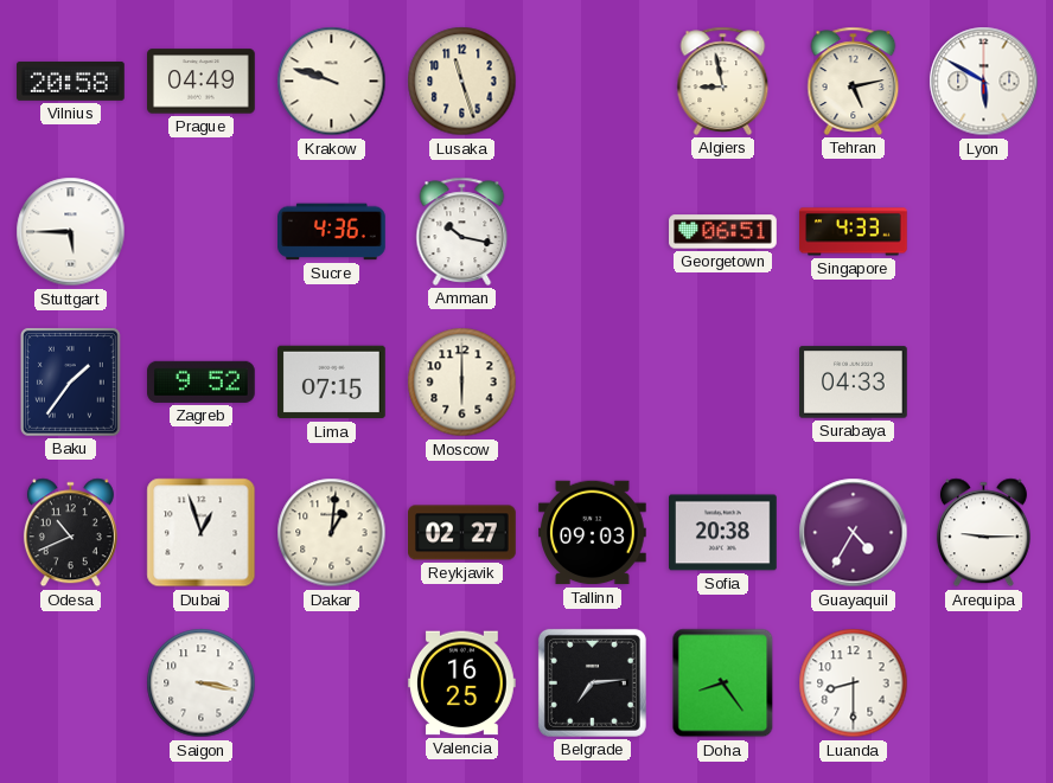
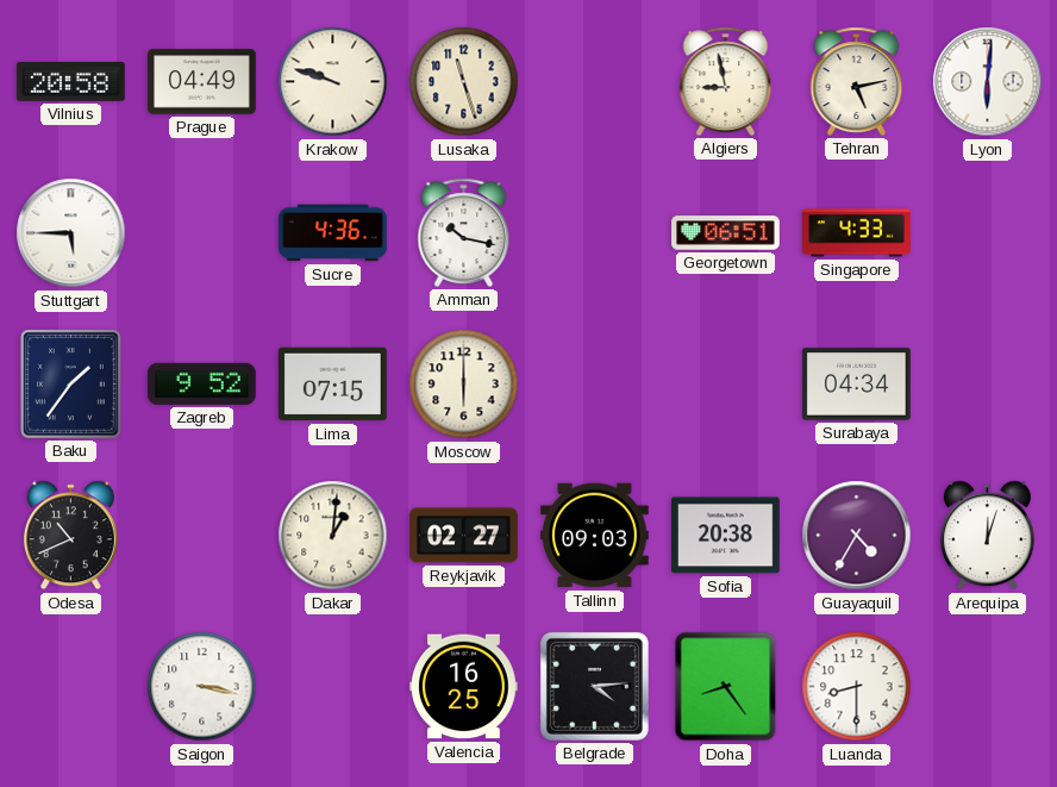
Lyon: 5:50 -> 6:01
Surabaya: 04:33 -> 04:34
Dubai: 12:57 -> none
Arequipa: 9:15 -> 12:03
Belgrade: 7:14 -> 4:14
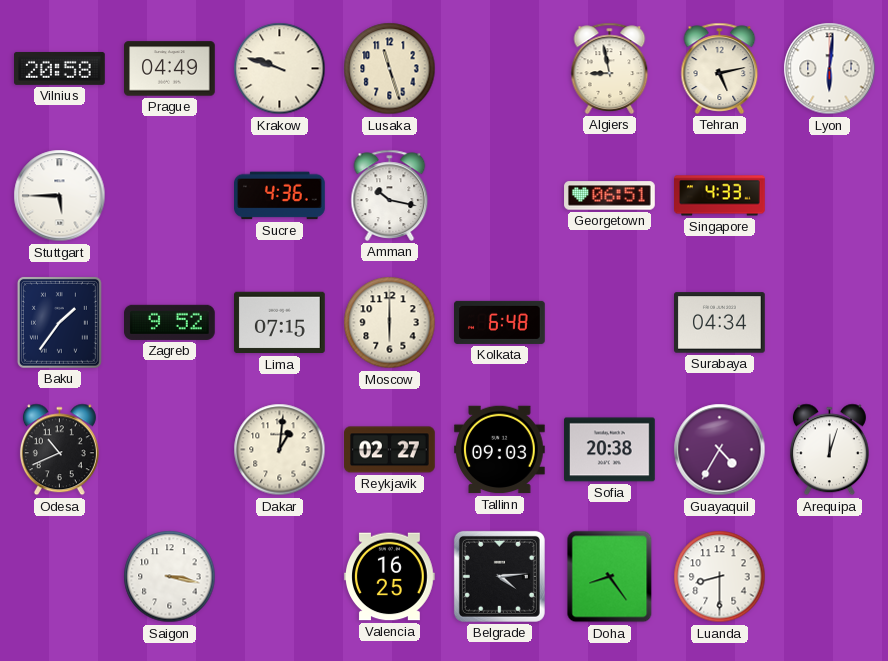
Kolkata: none -> 6:48
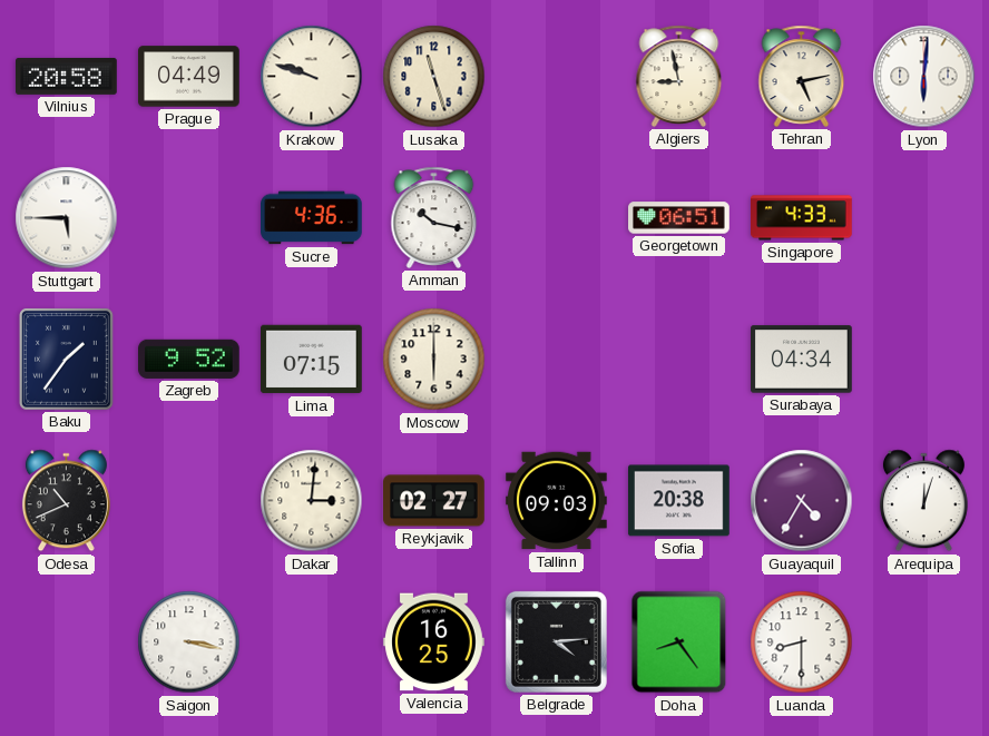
Kolkata: 6:48 -> none
Dakar: 1:01 -> 3:01
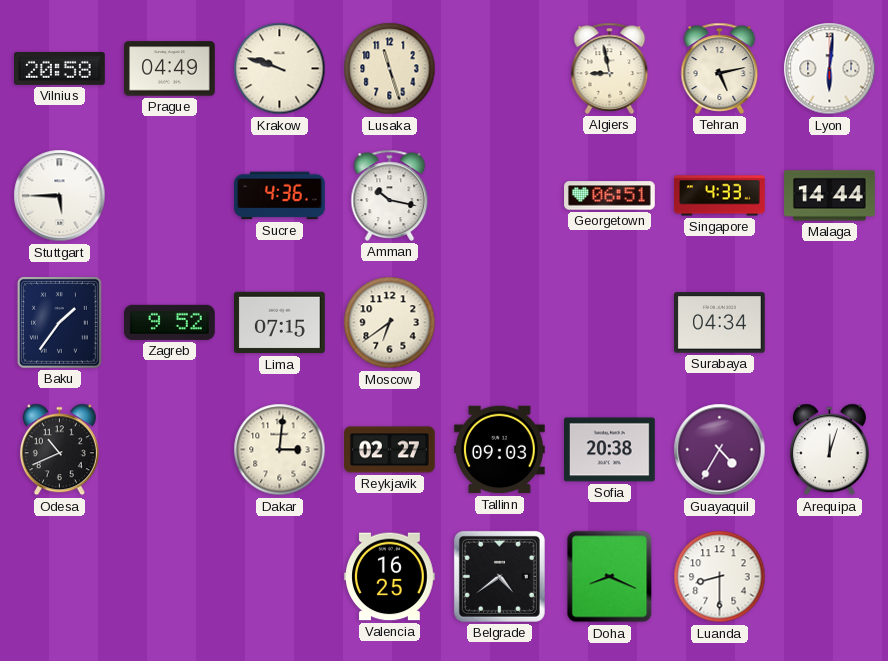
Malaga: none -> 14:44
Moscow: 6:00 -> 6:39
Saigon: 3:17 -> none
Belgrade: 4:14 -> 4:39
Doha: 8:24 -> 8:19
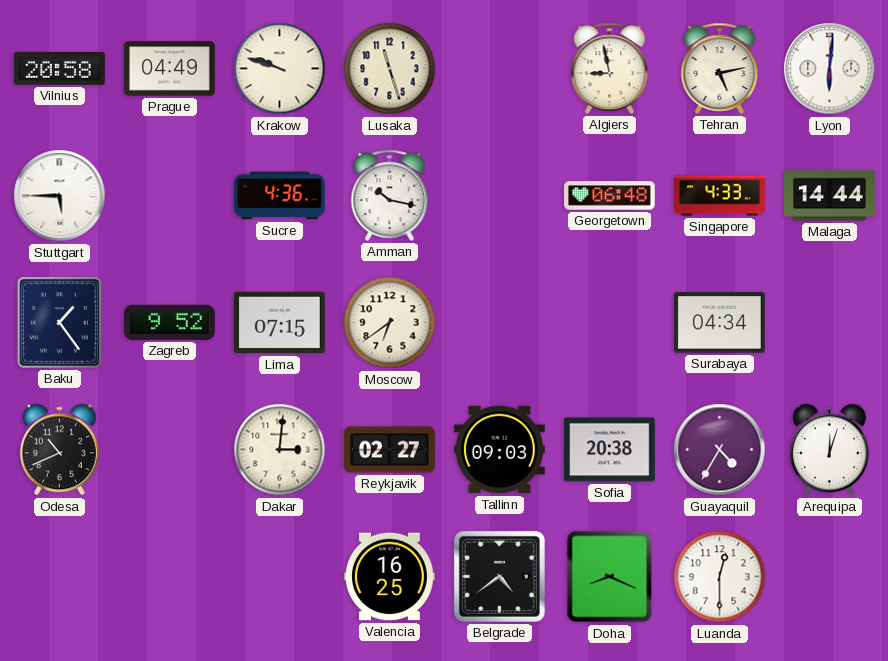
Georgetown: 06:51 -> 06:48
Baku: 1:36 -> 1:24
Luanda: 8:30 -> 12:30
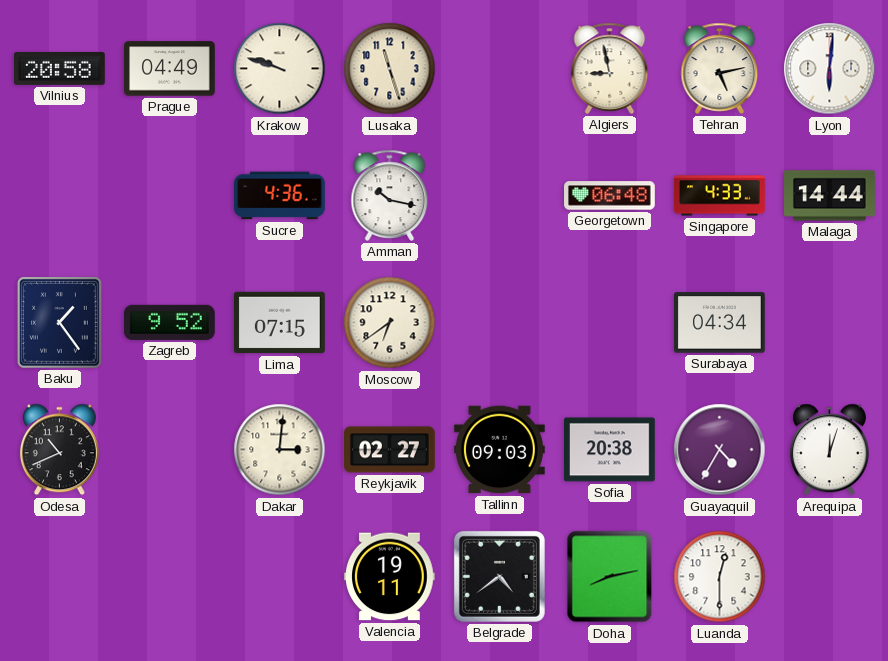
Stuttgart: 5:45 -> none
Valencia: 16:25 -> 19:11
Doha: 8:19 -> 8:13
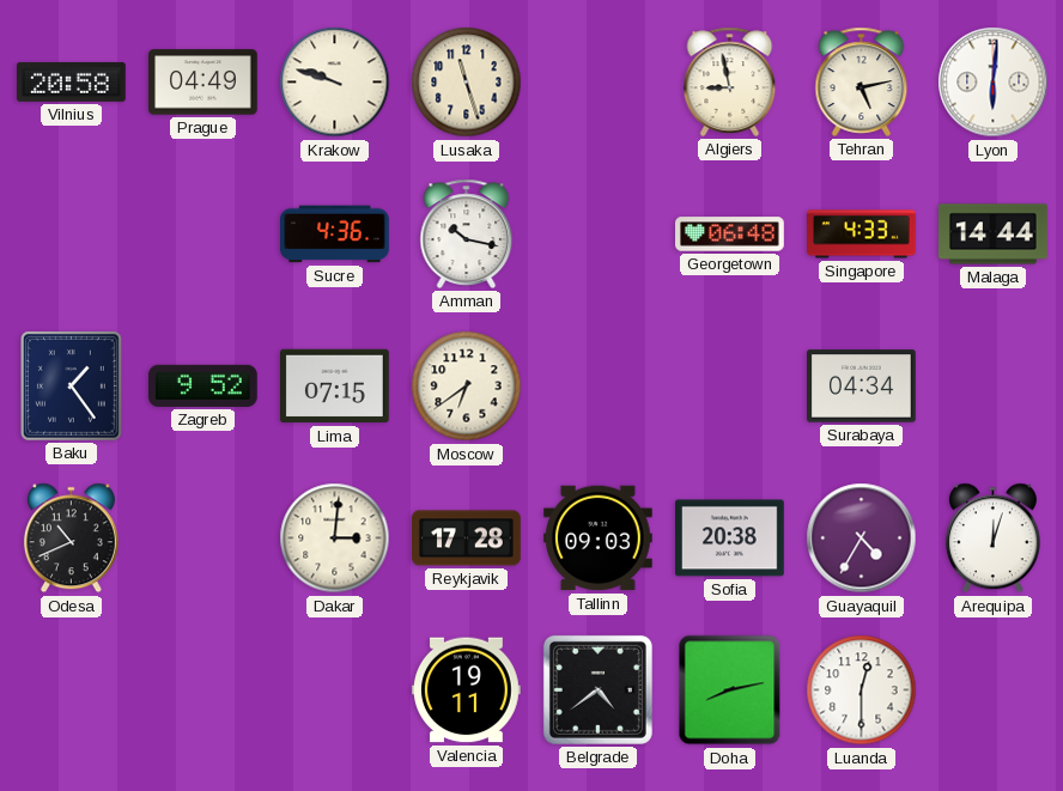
Reykjavik: 02:27 -> 17:28
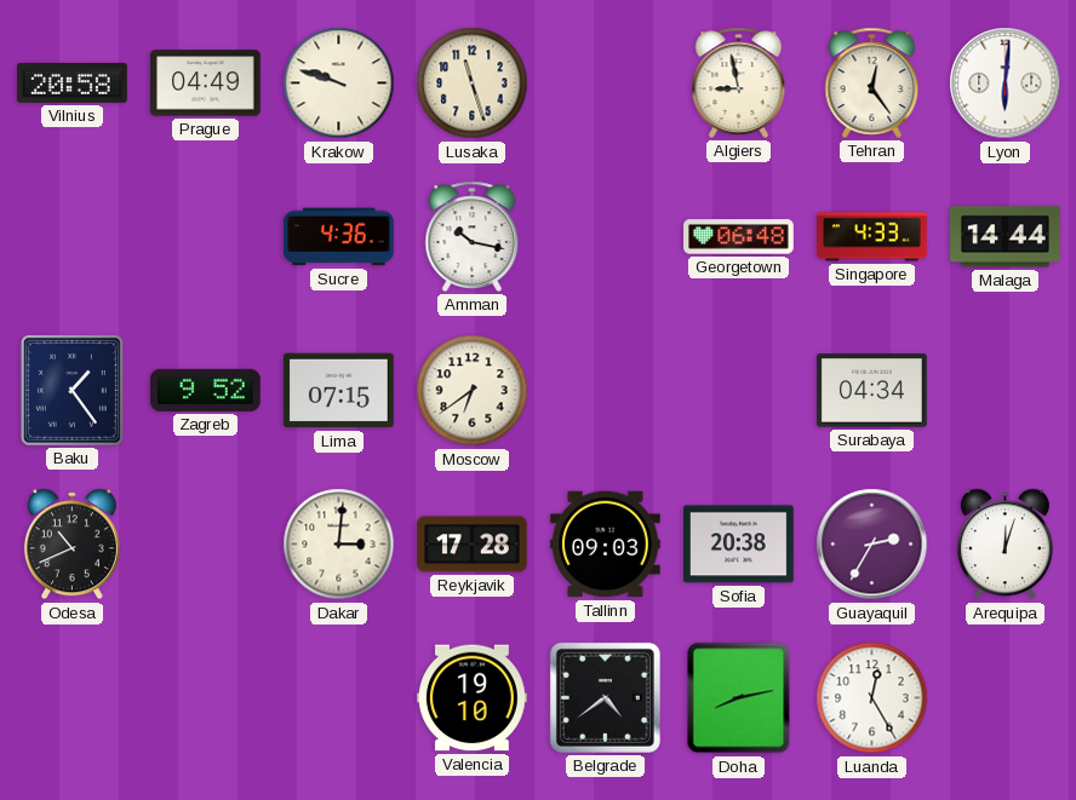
Tehran: 5:13 -> 12:24
Guayaquil: 4:35 -> 2:35
Valencia: 19:11 -> 19:10
Luanda: 12:30 -> 12:25
